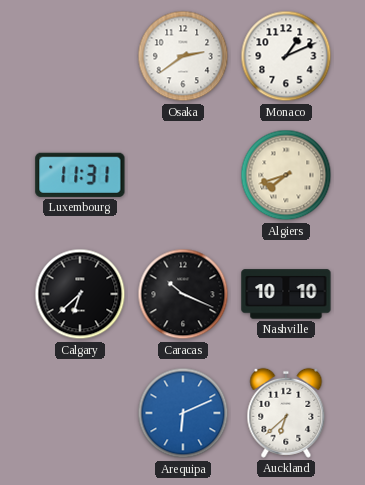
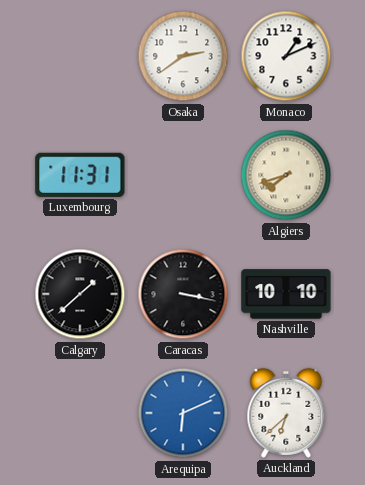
Calgary: 6:38 -> 1:38
Caracas: 10:19 -> 3:17
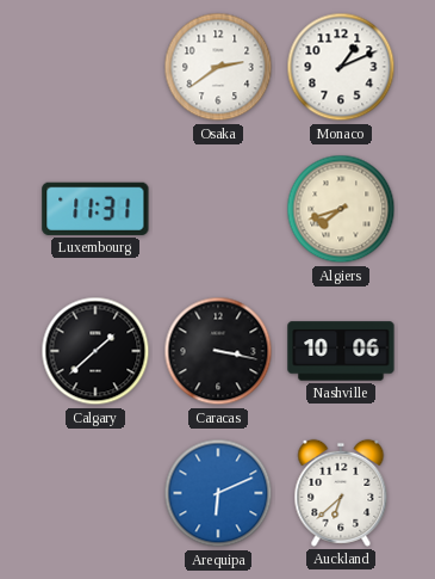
Nashville: 10:10 -> 10:06
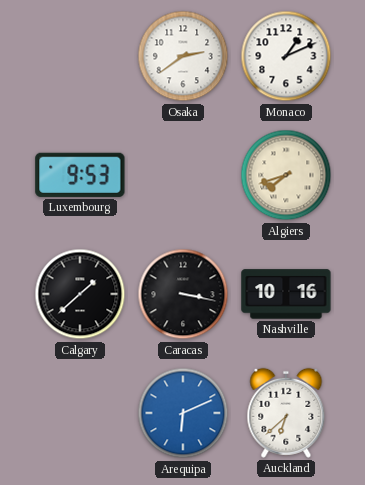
Luxembourg: 11:31 -> 9:53
Nashville: 10:06 -> 10:16
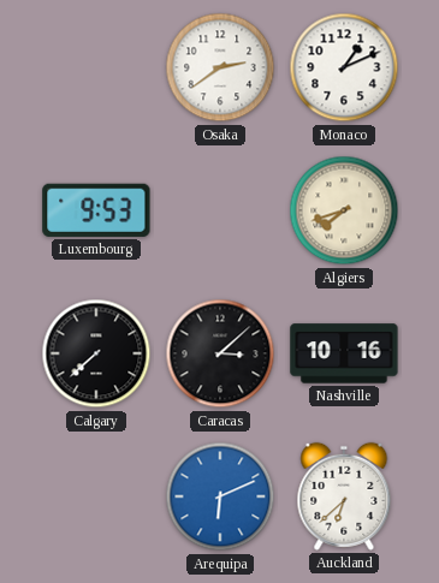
Calgary: 1:38 -> 7:38
Caracas: 3:17 -> 3:08
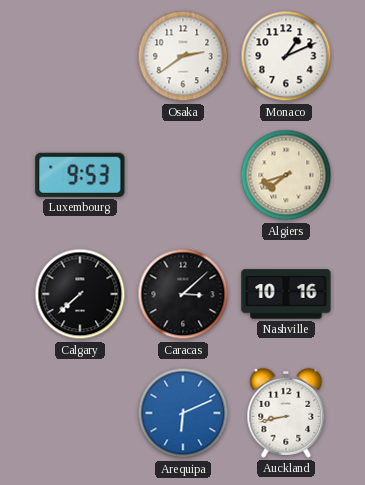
Auckland: 6:38 -> 8:43
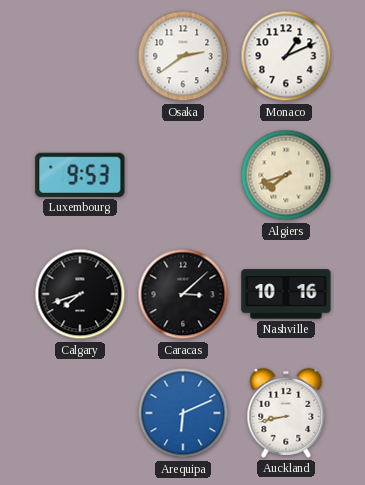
Calgary: 7:38 -> 7:42
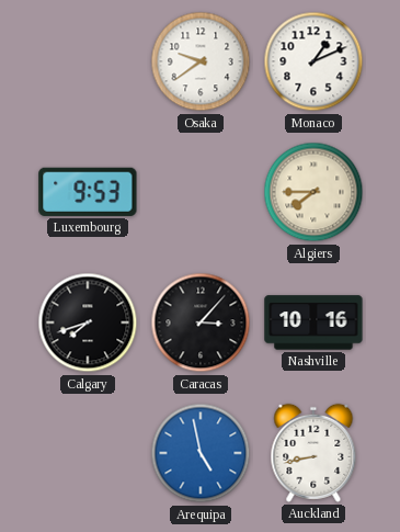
Osaka: 2:39 -> 9:39
Algiers: 7:42 -> 7:45
Caracas: 3:08 -> 3:07
Arequipa: 6:11 -> 4:58
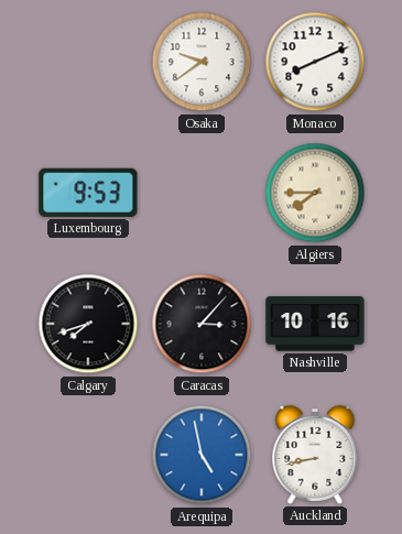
Monaco: 1:11 -> 8:11
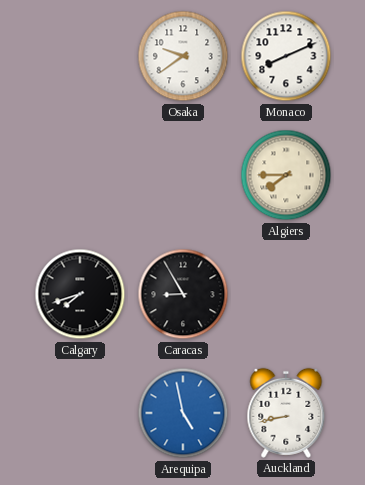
Luxembourg: 9:53 -> none
Caracas: 3:07 -> 8:55
Nashville: 10:16 -> none
